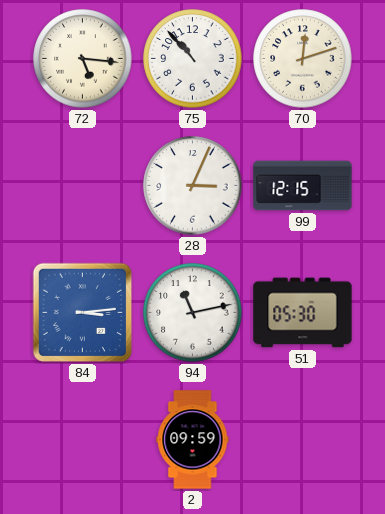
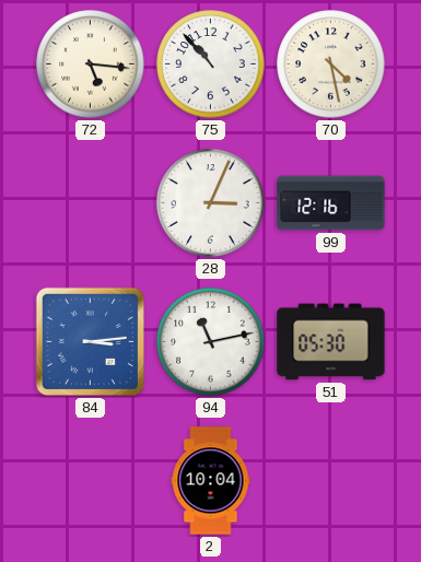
70: 12:12 -> 4:28
99: 12:15 -> 12:16
2: 09:59 -> 10:04
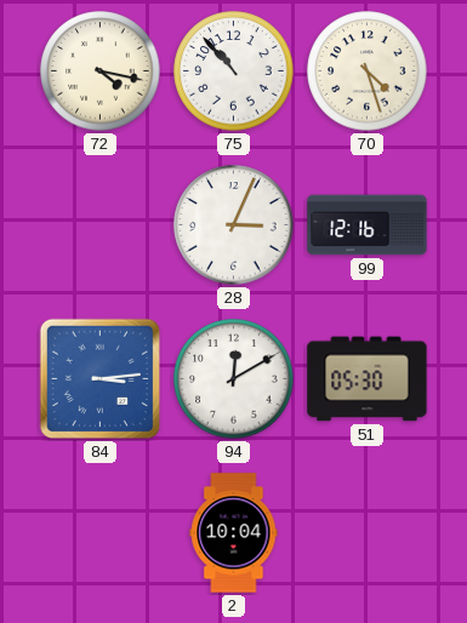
72: 5:16 -> 4:17
70: 4:28 -> 4:27
94: 11:13 -> 12:10
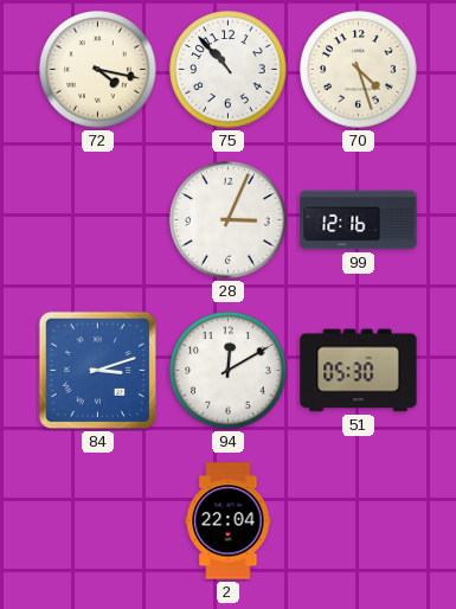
84: 3:14 -> 3:12
2: 10:04 -> 22:04
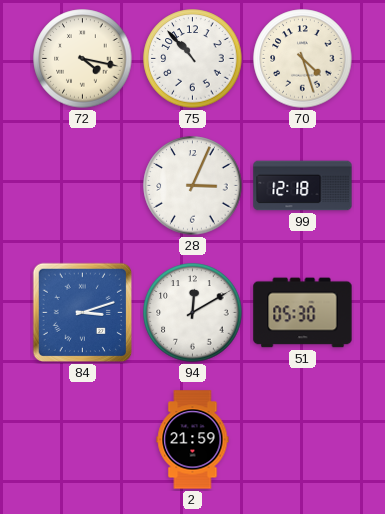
99: 12:16 -> 12:18
2: 22:04 -> 21:59
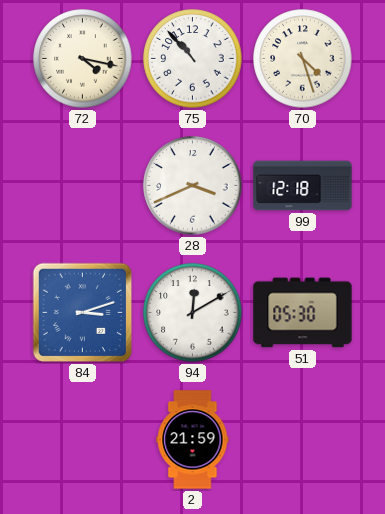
28: 3:04 -> 3:41
